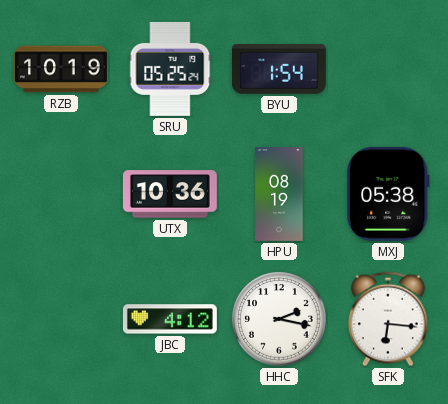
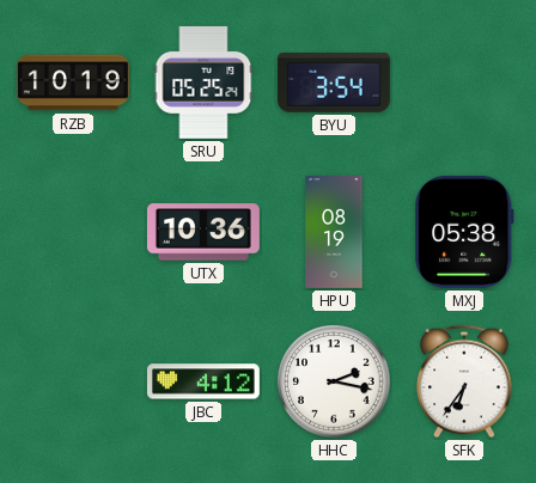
BYU: 1:54 -> 3:54
SFK: 6:16 -> 6:36
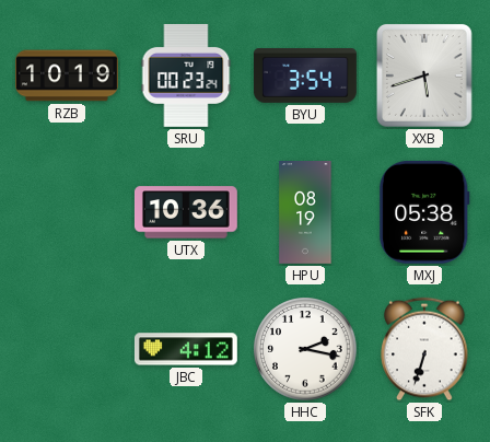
SRU: 05:25 -> 00:23
XXB: none -> 5:42
SFK: 6:36 -> 6:33
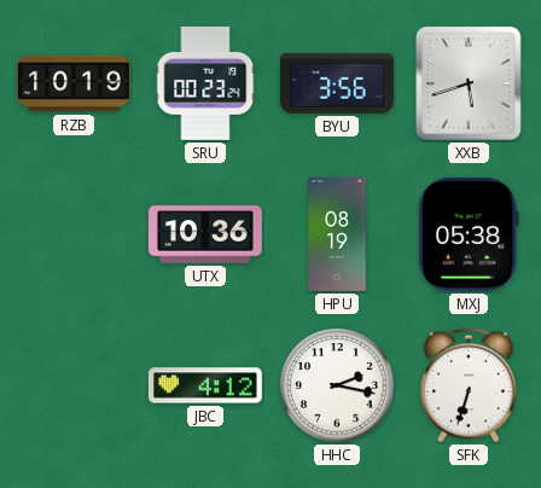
BYU: 3:54 -> 3:56
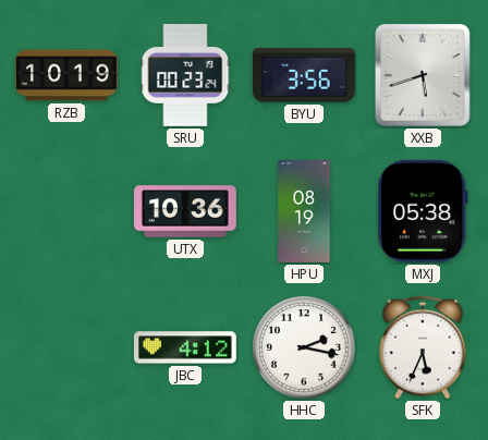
SFK: 6:33 -> 5:34
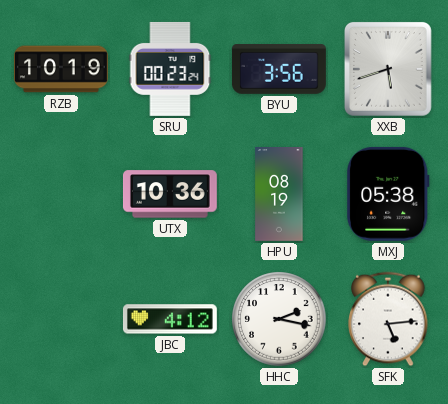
SFK: 5:34 -> 5:14
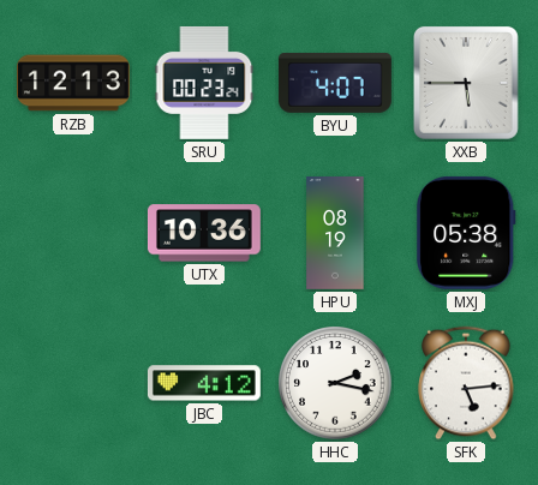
RZB: 10:19 -> 12:13
BYU: 3:56 -> 4:07
XXB: 5:42 -> 5:45
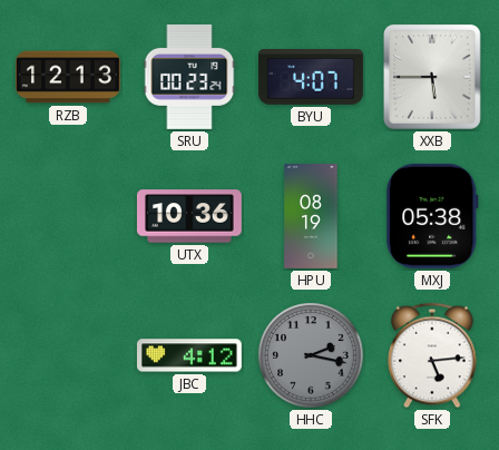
HHC dial: white -> grey
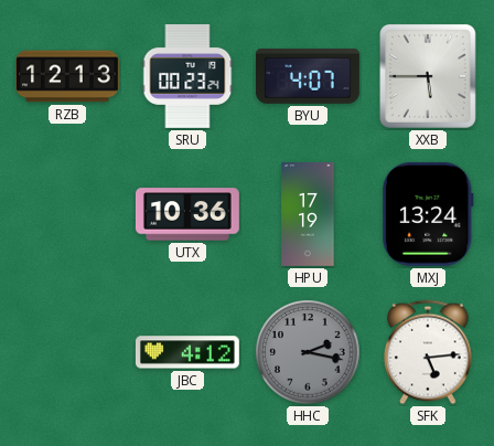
HPU: 08:19 -> 17:19
MXJ: 05:38 -> 13:24
